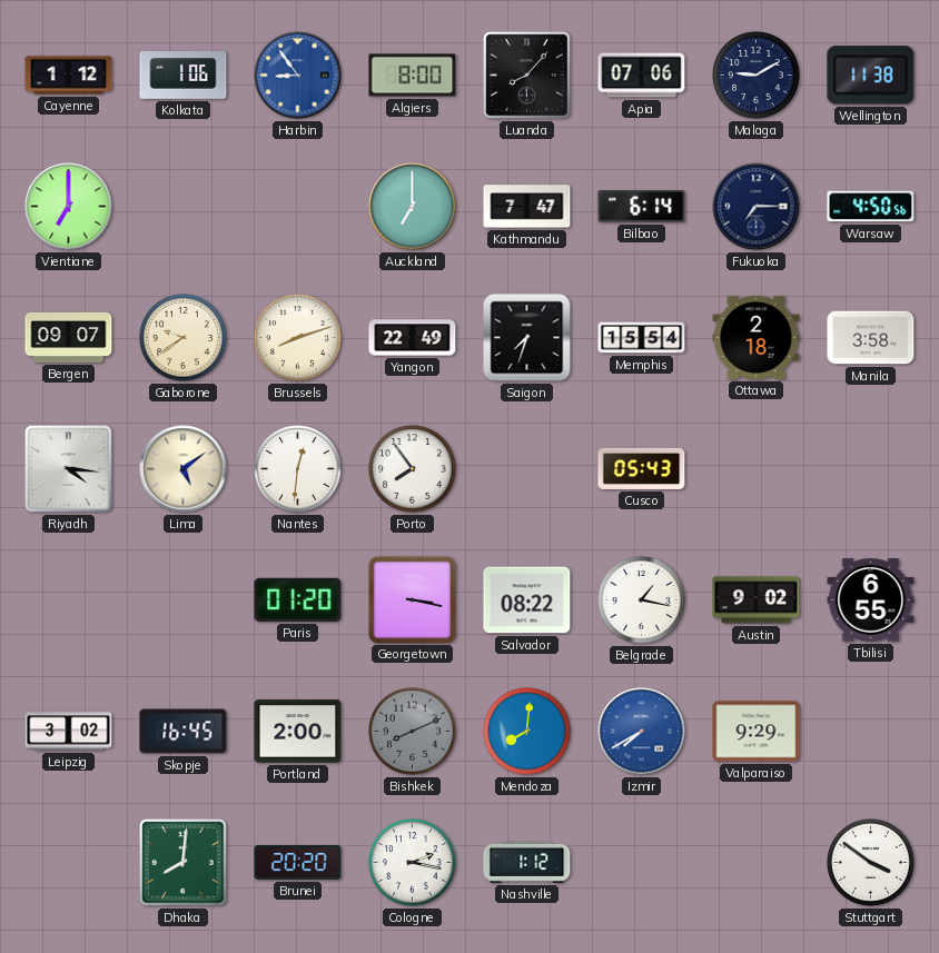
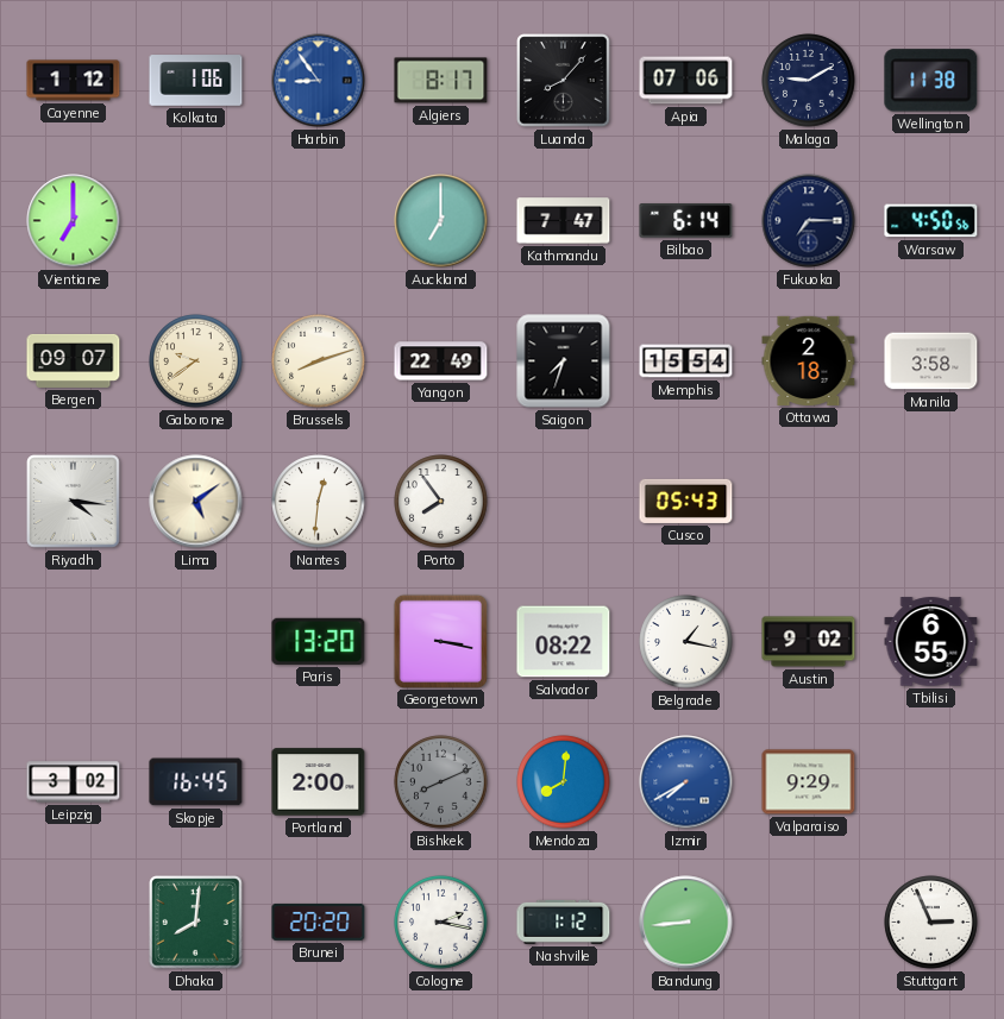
Algiers: 8:00 -> 8:17
Paris: 01:20 -> 13:20
Bandung: none -> 8:44
Stuttgart: 3:51 -> 2:56
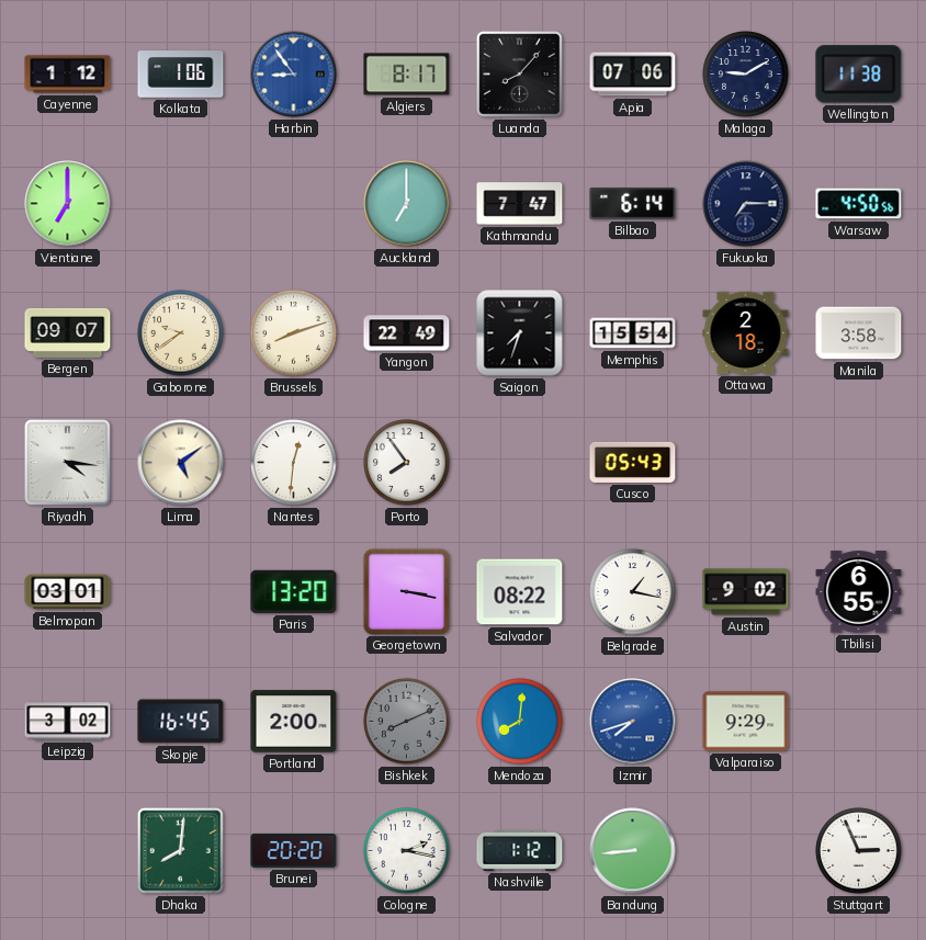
Belmopan: none -> 03:01
Izmir: 7:40 -> 7:42
